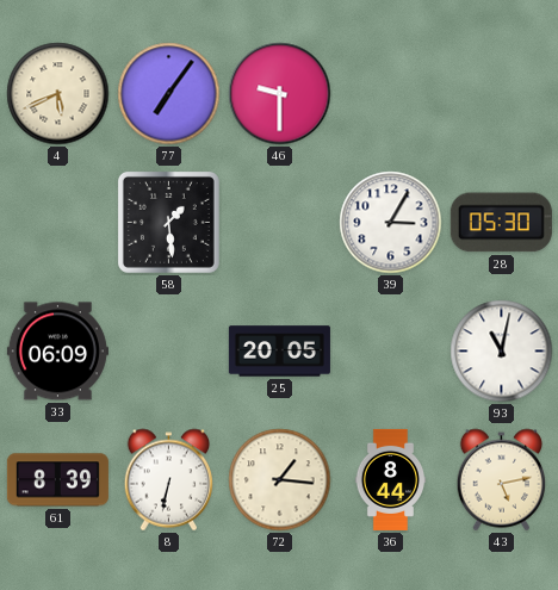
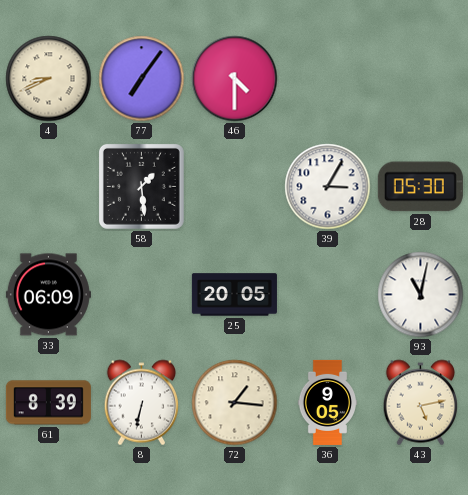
4: 5:41 -> 8:41
46: 9:30 -> 4:30
36: 8:44 -> 9:05
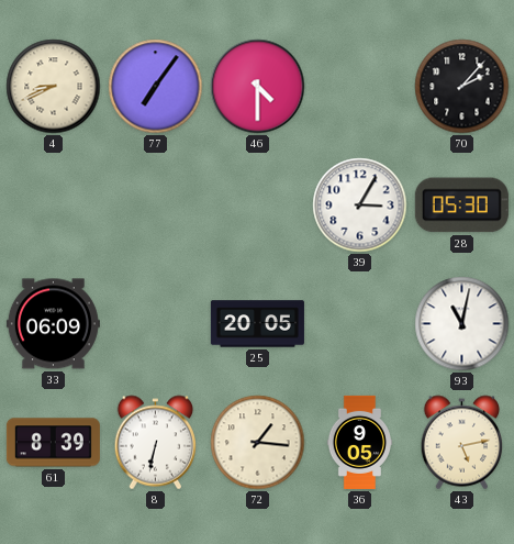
70: none -> 2:07
58: 1:29 -> none
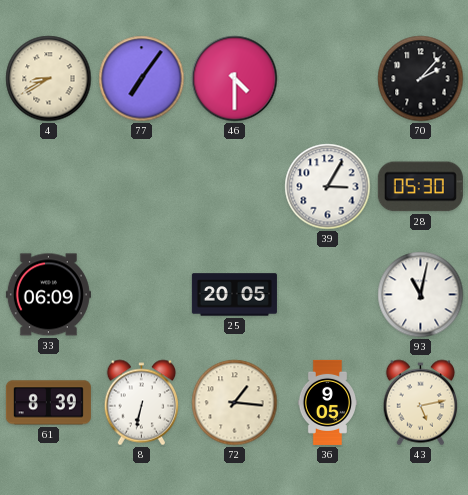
4: 8:41 -> 8:40
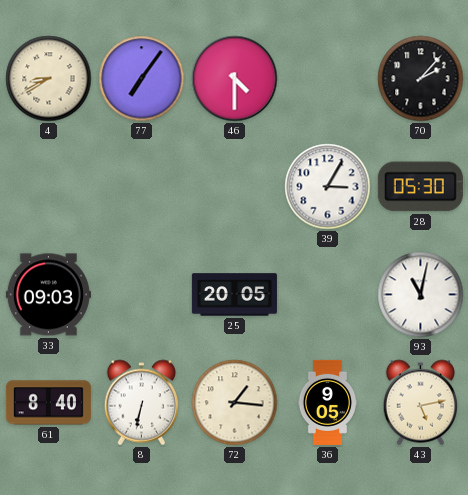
33: 06:09 -> 09:03
61: 8:39 -> 8:40
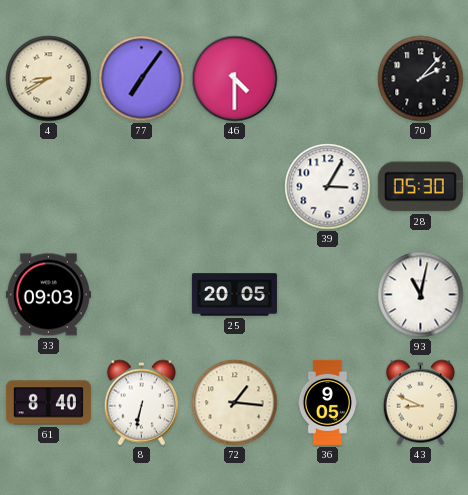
43: 5:13 -> 8:49
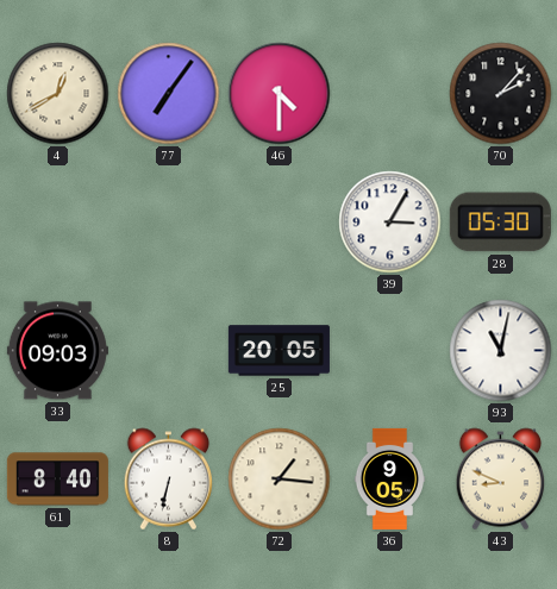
4: 8:40 -> 12:40
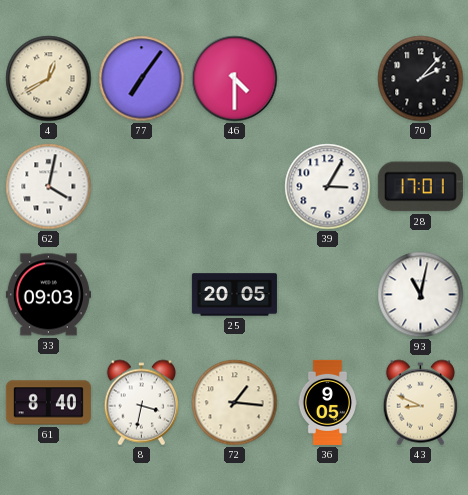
62: none -> 4:02
28: 05:30 -> 17:01
8: 6:32 -> 3:32
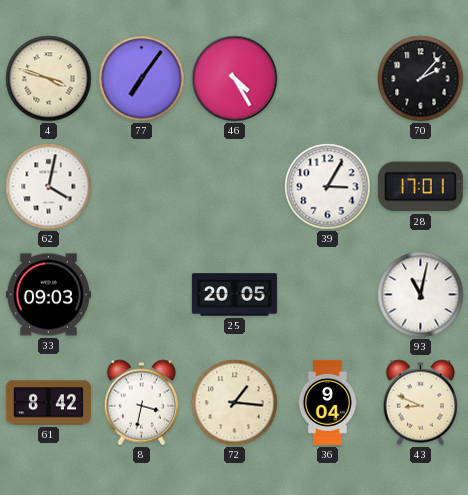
4: 12:40 -> 3:48
46: 4:30 -> 4:25
61: 8:40 -> 8:42
36: 9:05 -> 9:04
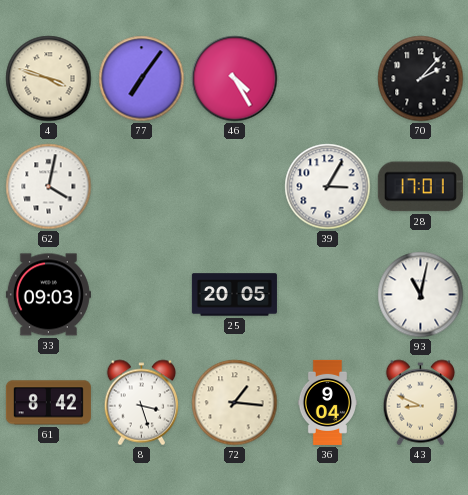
8: 3:32 -> 3:27
